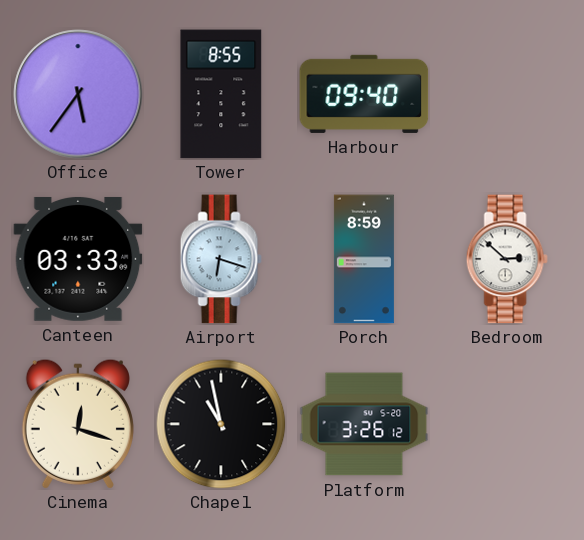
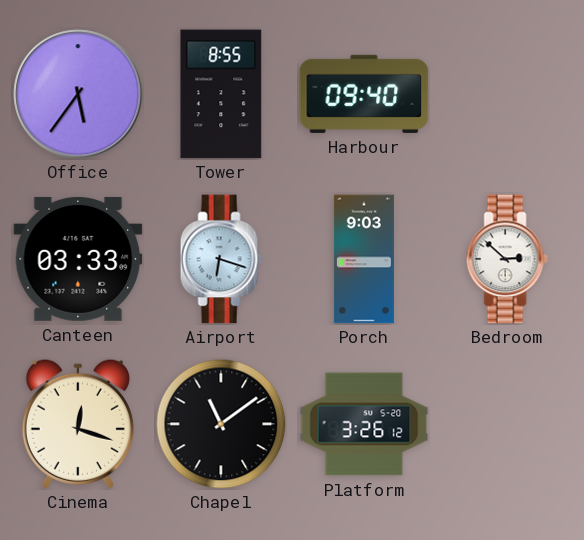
Porch: 8:59 -> 9:03
Chapel: 10:58 -> 11:09
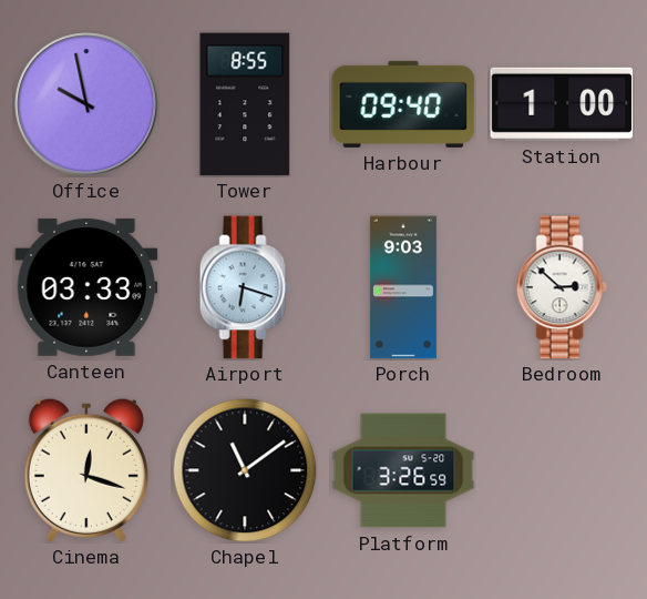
Office: 5:36 -> 9:58
Station: none -> 1:00
Platform: 3:26:12 -> 3:26:59
